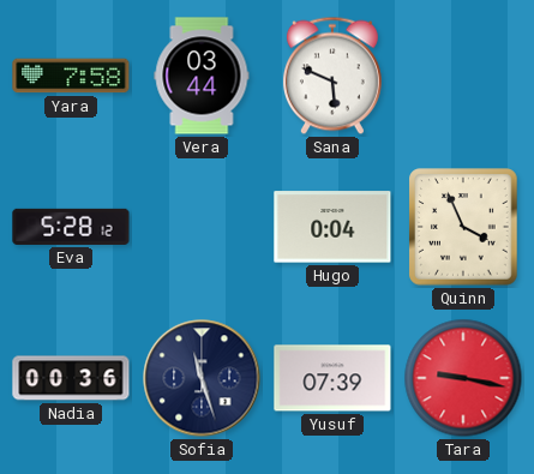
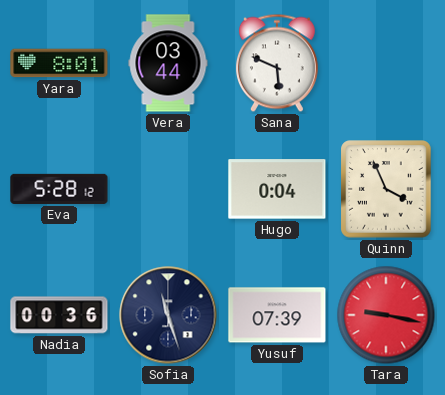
Yara: 7:58 -> 8:01
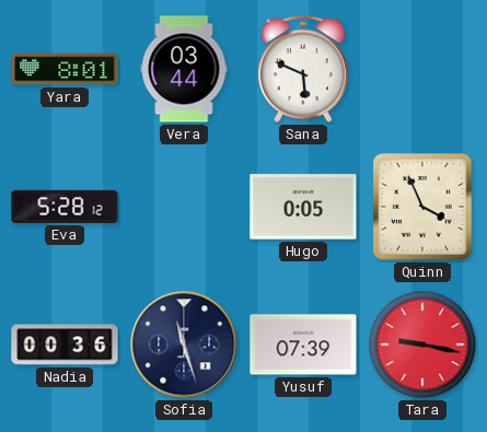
Hugo: 0:04 -> 0:05
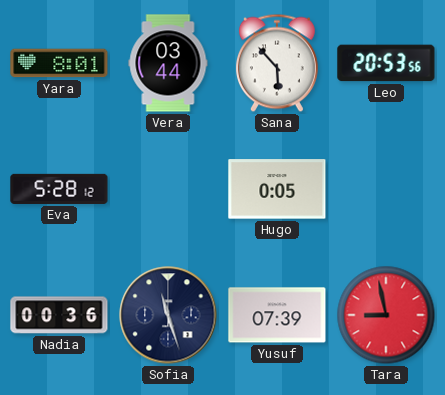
Sana: 5:49 -> 5:53
Leo: none -> 20:53
Quinn: 3:56 -> none
Tara: 9:17 -> 8:58
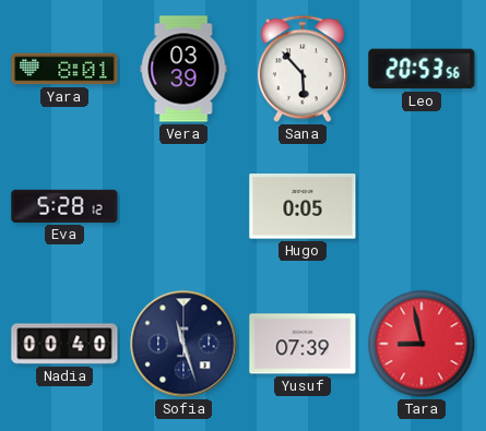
Vera: 03:44 -> 03:39
Nadia: 00:36 -> 00:40
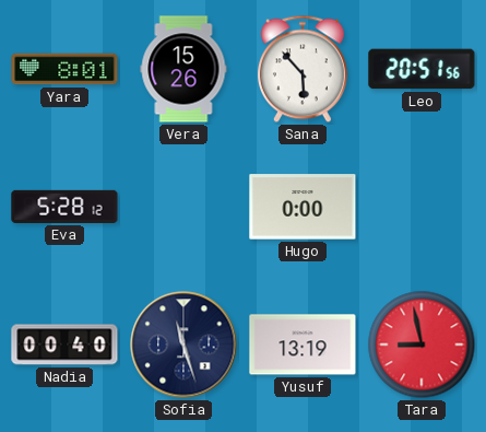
Vera: 03:39 -> 15:26
Leo: 20:53 -> 20:51
Hugo: 0:05 -> 0:00
Yusuf: 07:39 -> 13:19
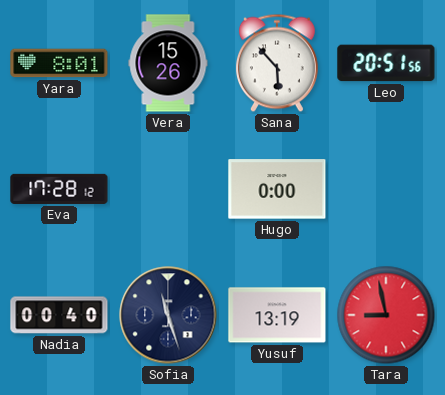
Eva: 5:28 -> 17:28
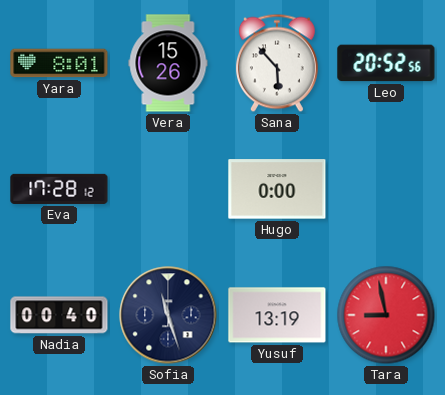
Leo: 20:51 -> 20:52
